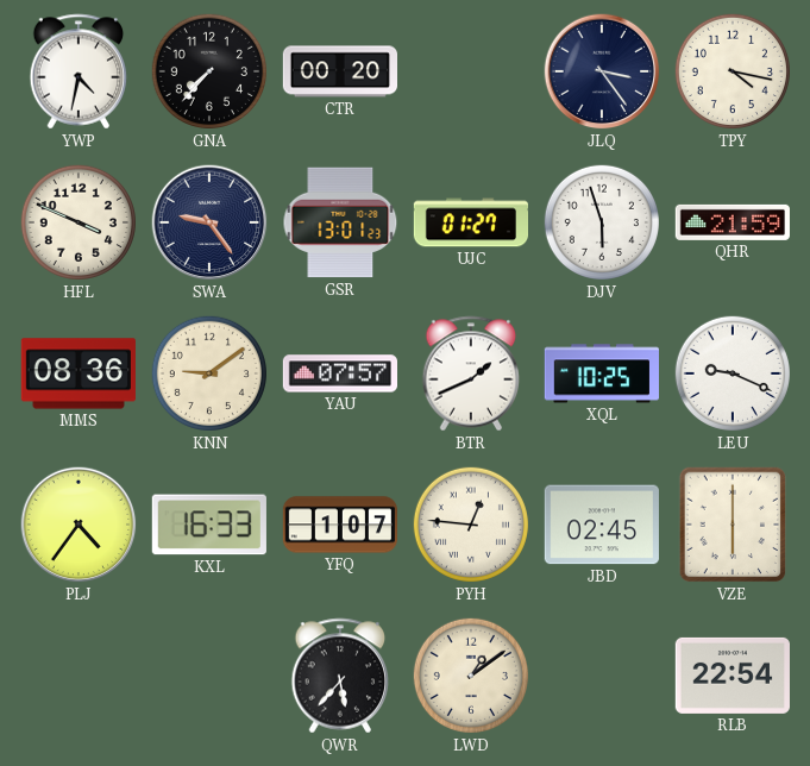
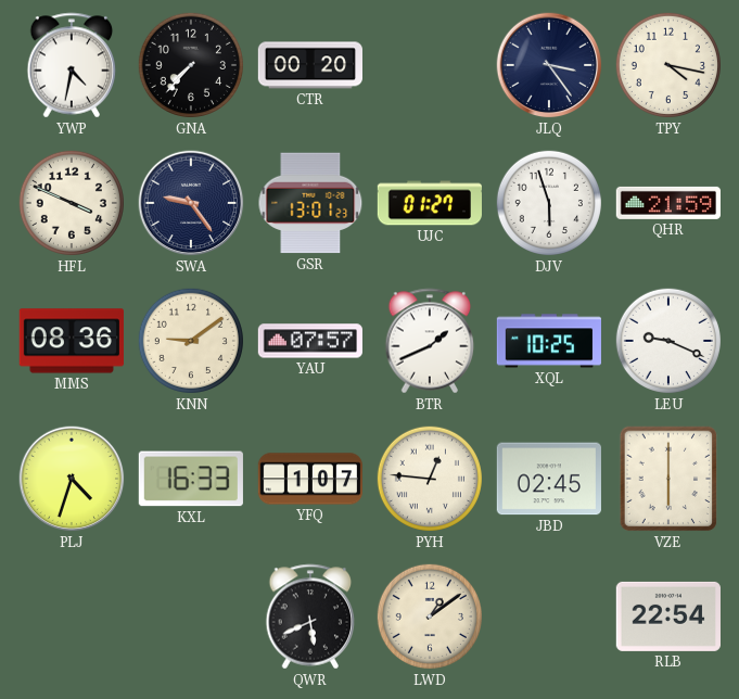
PLJ: 4:36 -> 4:33
QWR: 5:37 -> 5:41
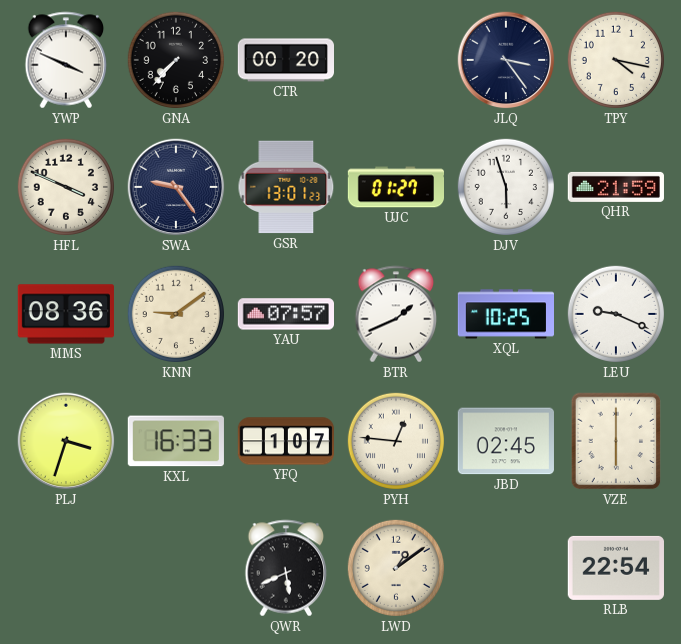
YWP: 4:32 -> 3:49
PLJ: 4:33 -> 3:33
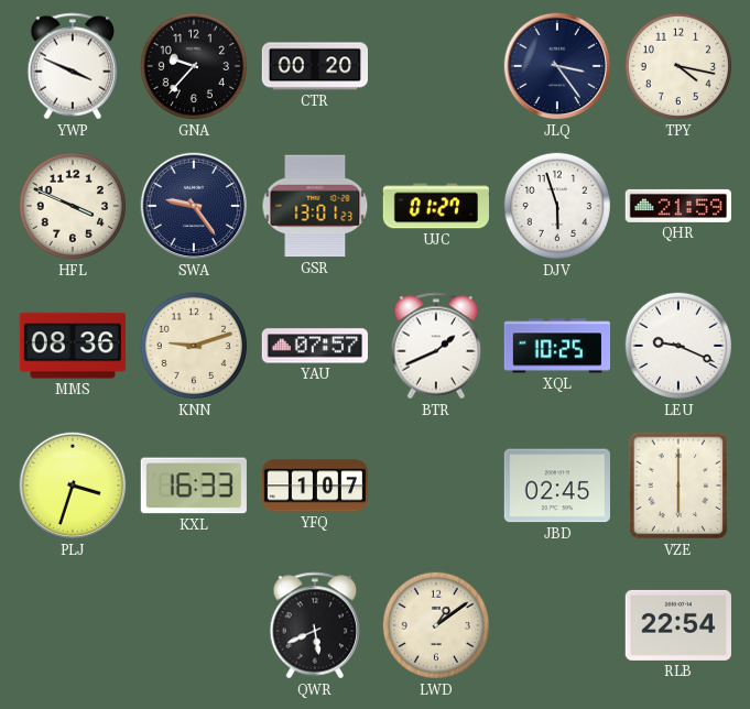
GNA: 7:37 -> 9:37
KNN: 9:09 -> 9:12
PYH: 12:46 -> none
